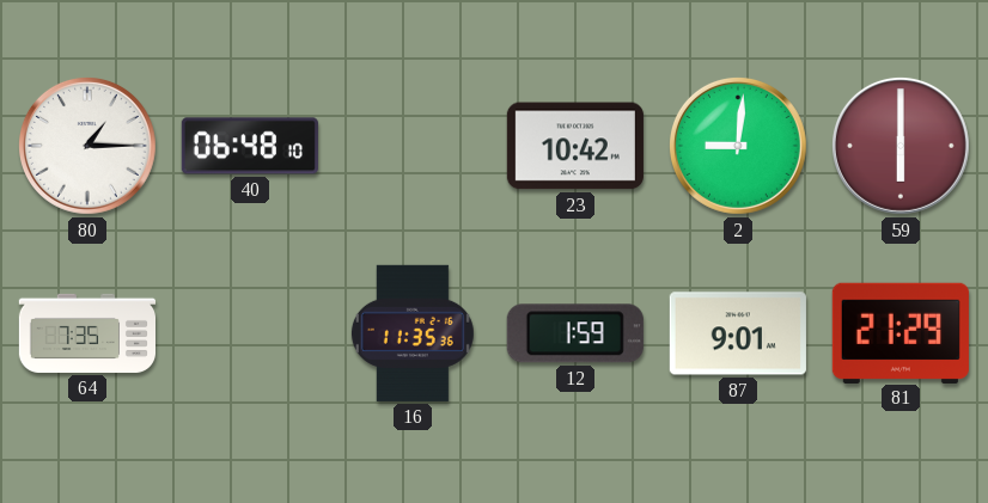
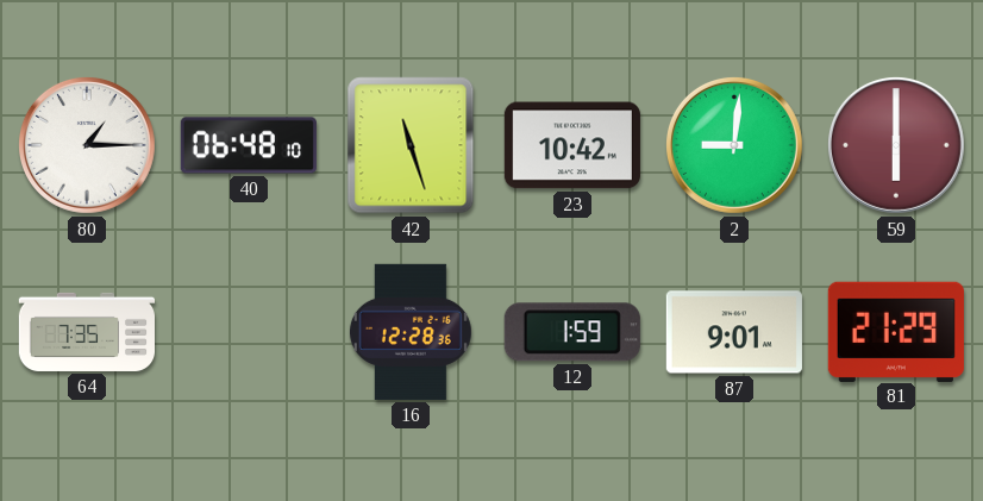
42: none -> 11:27
16: 11:35 -> 12:28
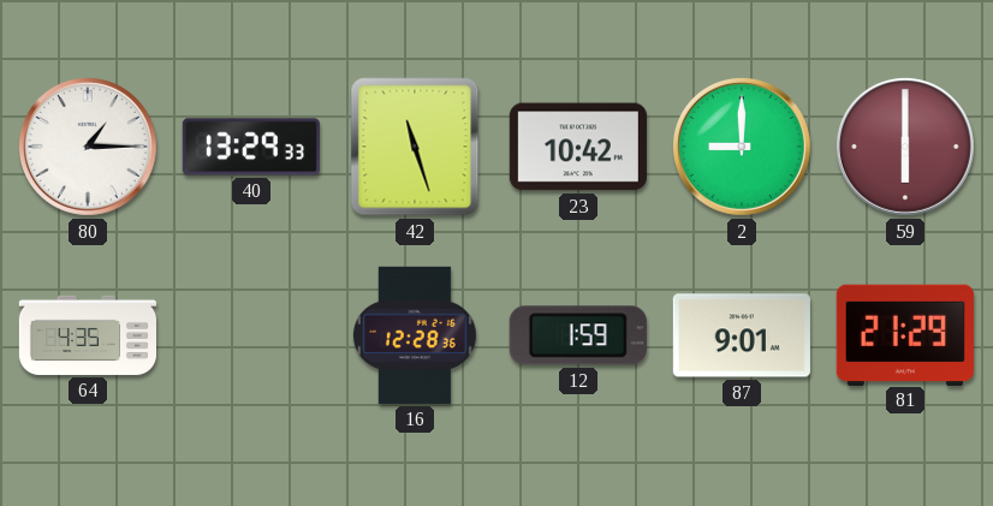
40: 06:48 -> 13:29
2: 9:01 -> 9:00
64: 7:35 -> 4:35
